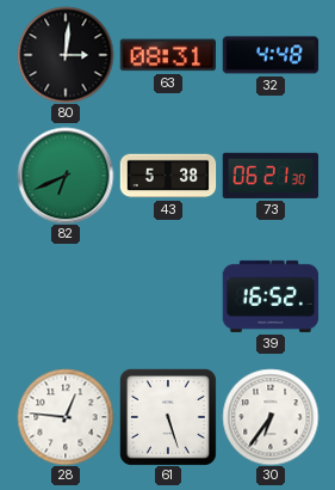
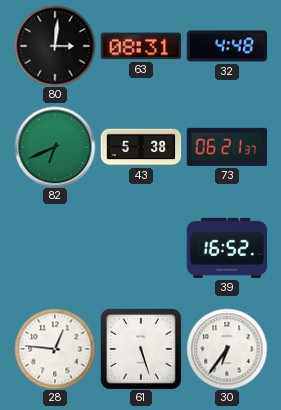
73: 06:21:30 -> 06:21:37
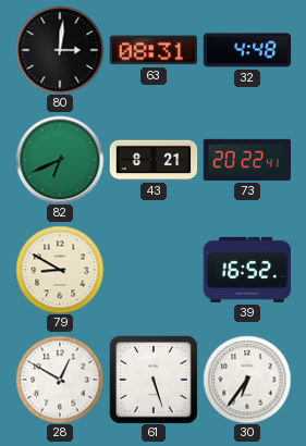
43: 5:38 -> 8:21
73: 06:21 -> 20:22
79: none -> 8:50
28: 12:46 -> 12:50
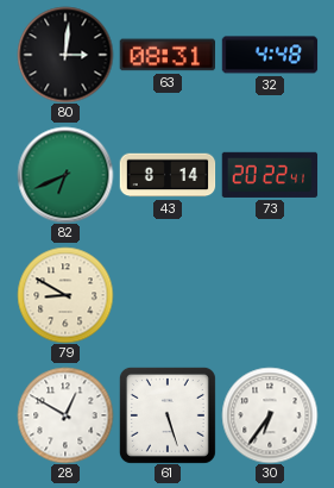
43: 8:21 -> 8:14
39: 16:52 -> none
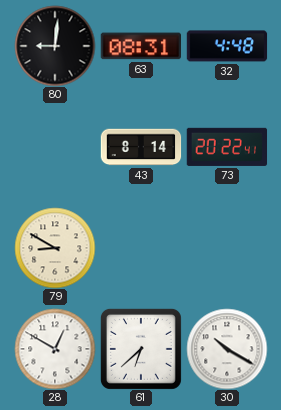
80: 3:01 -> 9:01
82: 6:41 -> none
61: 5:27 -> 6:38
30: 6:36 -> 10:20
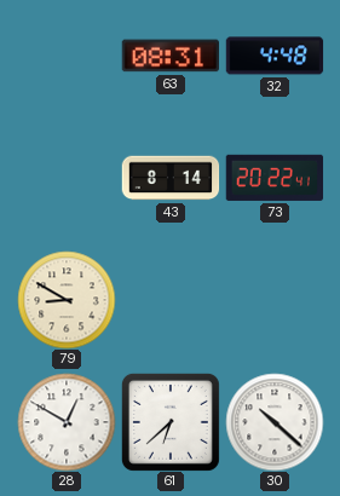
80: 9:01 -> none
30: 10:20 -> 10:22
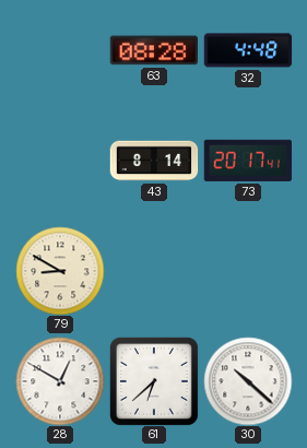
63: 08:31 -> 08:28
73: 20:22 -> 20:17
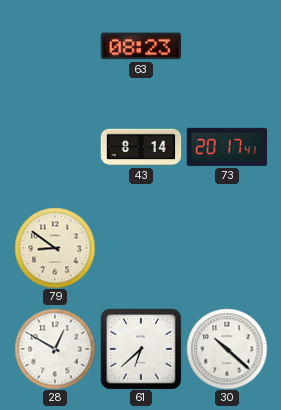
63: 08:28 -> 08:23
32: 4:48 -> none
79: 8:50 -> 8:51
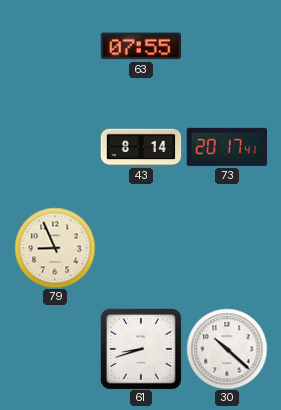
63: 08:23 -> 07:55
79: 8:51 -> 8:56
28: 12:50 -> none
61: 6:38 -> 8:42
